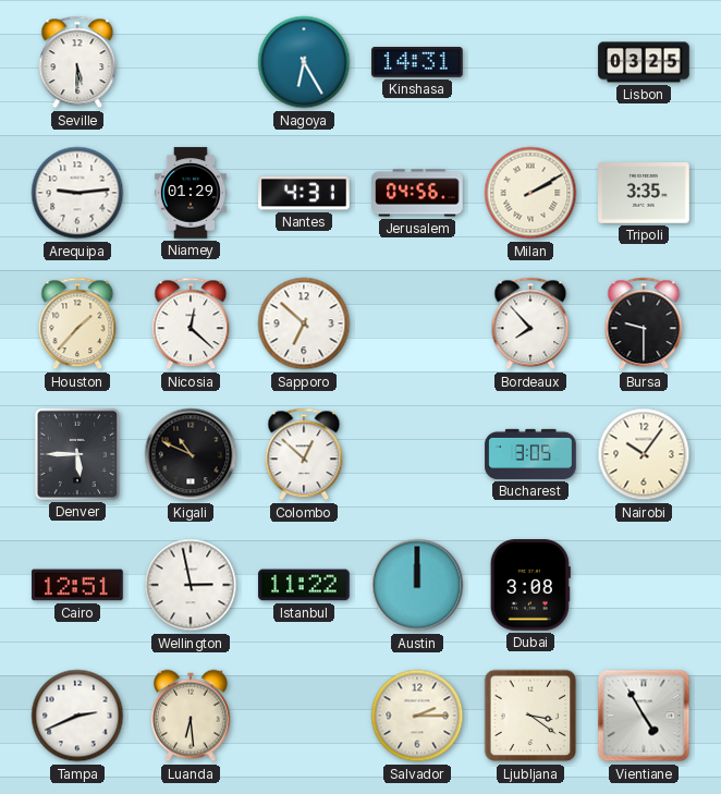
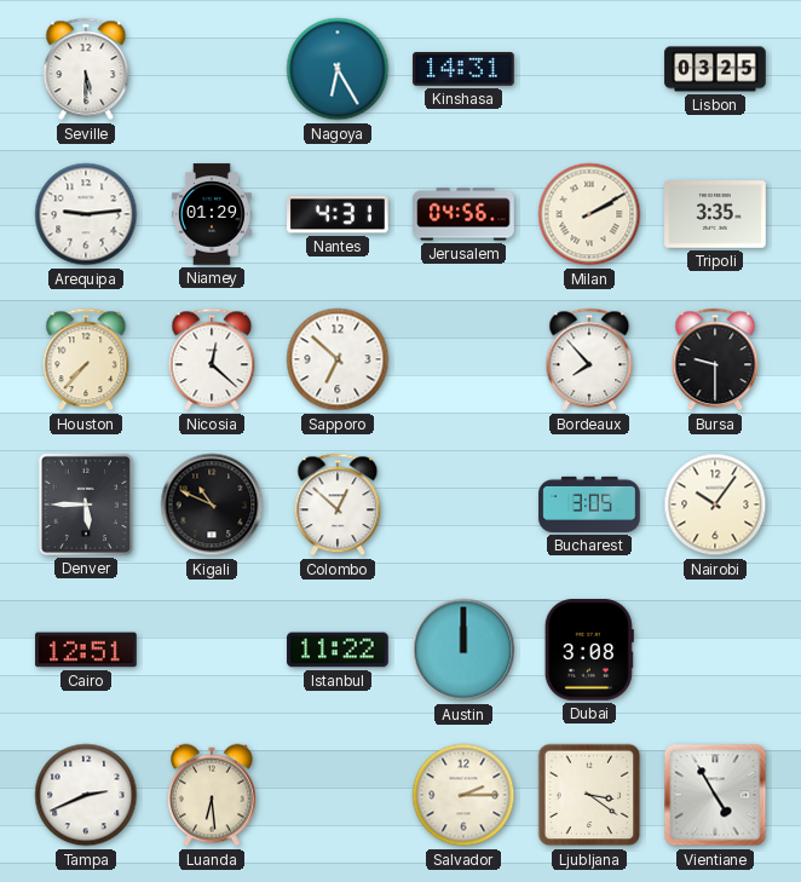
Houston: 1:37 -> 7:37
Wellington: 2:58 -> none
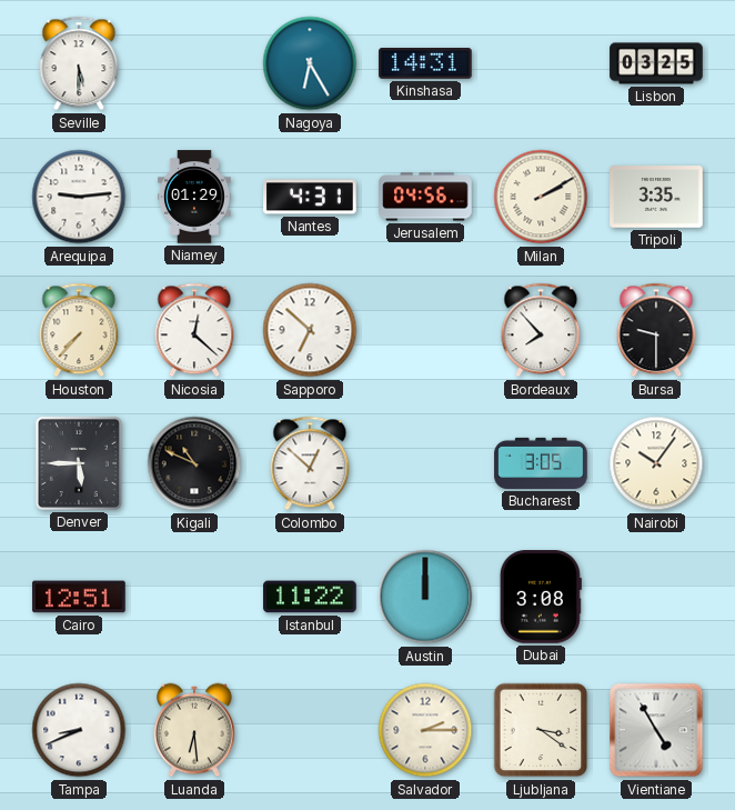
Tampa: 2:41 -> 8:41
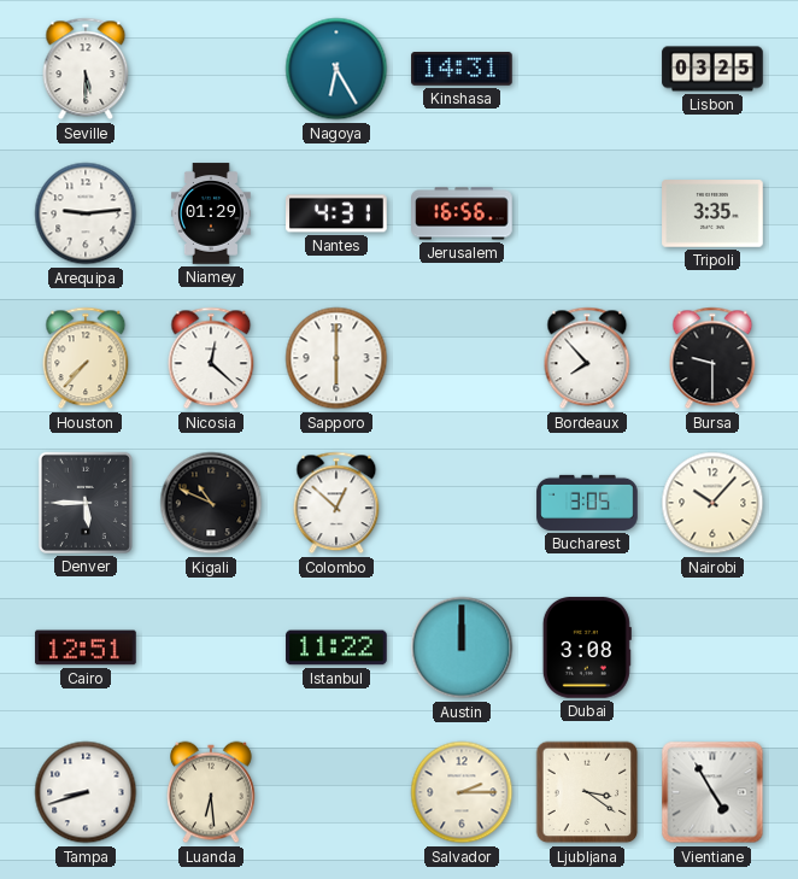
Jerusalem: 04:56 -> 16:56
Milan: 2:10 -> none
Sapporo: 6:52 -> 6:00
Nairobi: 10:06 -> 10:07
Tampa: 8:41 -> 8:42
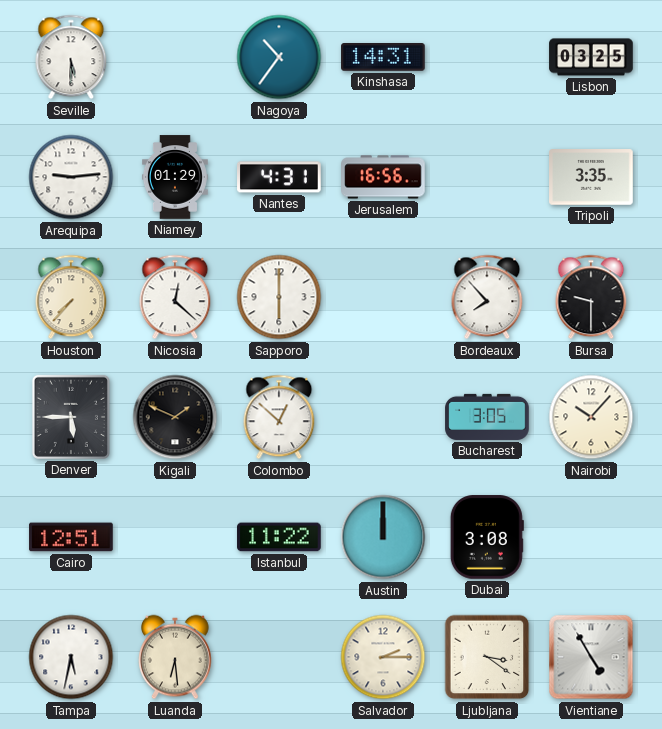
Nagoya: 6:25 -> 10:36
Kigali: 10:49 -> 1:49
Tampa: 8:42 -> 5:32
